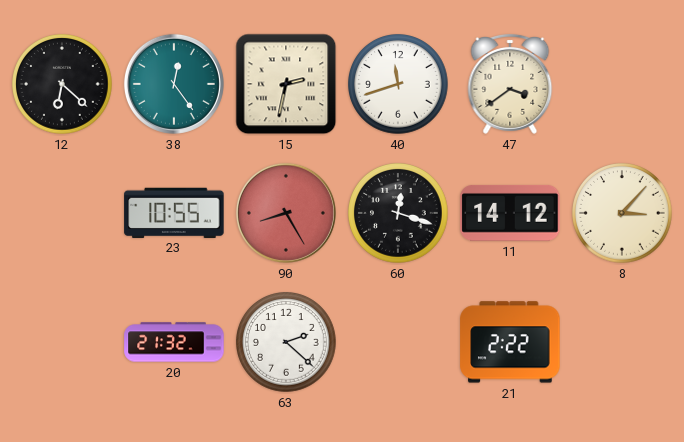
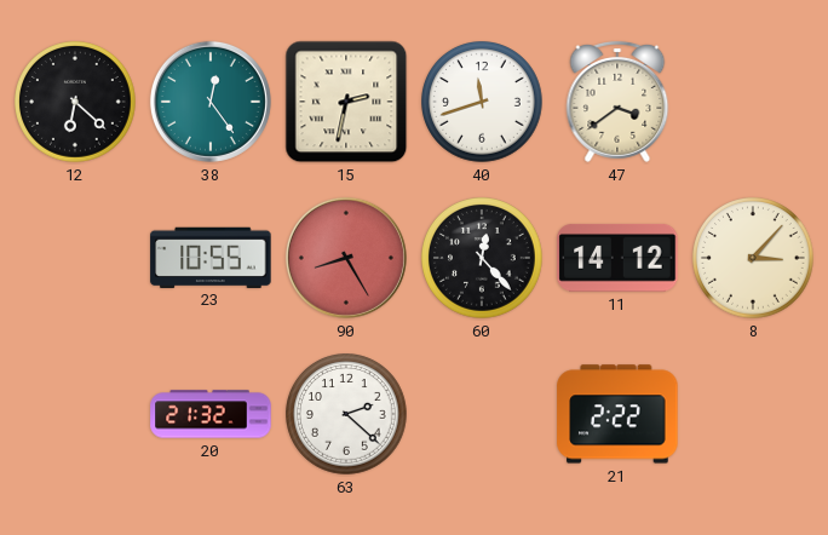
60: 12:18 -> 12:23
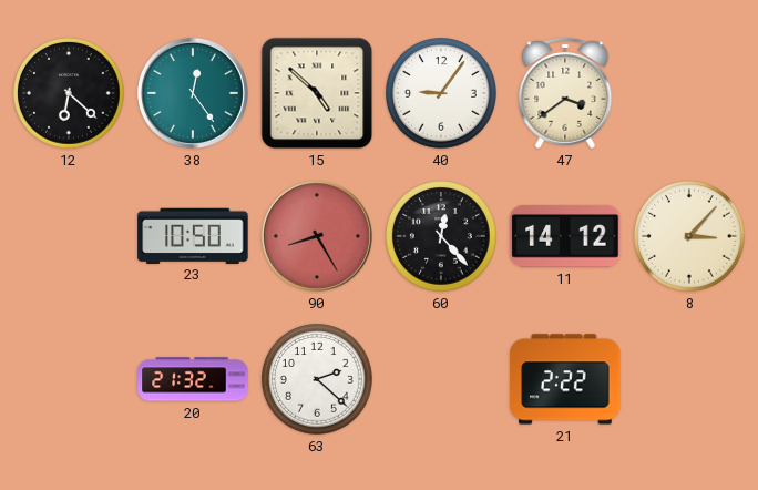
15: 2:32 -> 4:52
40: 11:42 -> 9:06
23: 10:55 -> 10:50
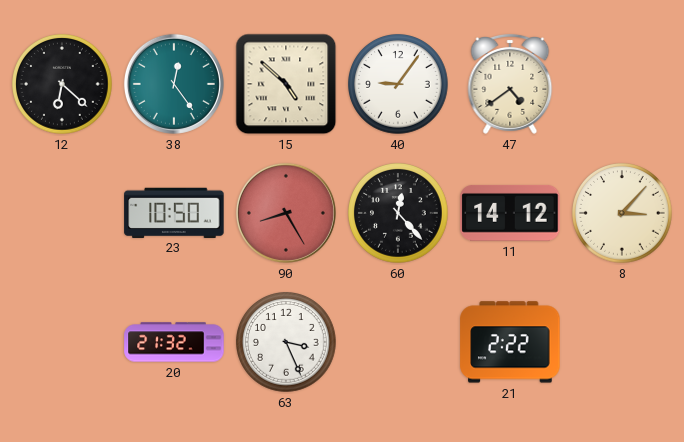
47: 3:39 -> 4:39
63: 2:22 -> 3:26
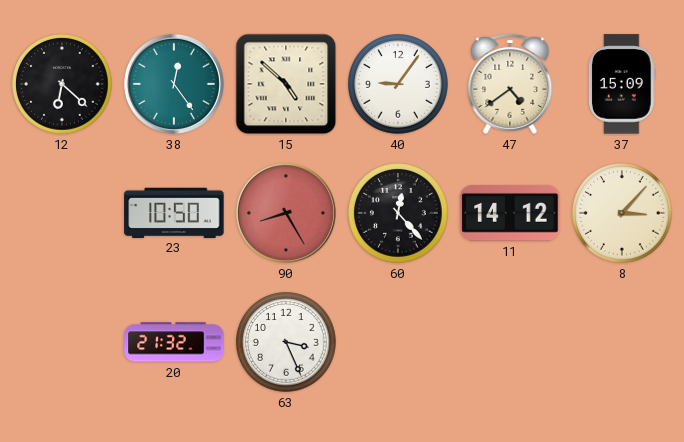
37: none -> 15:09
21: 2:22 -> none
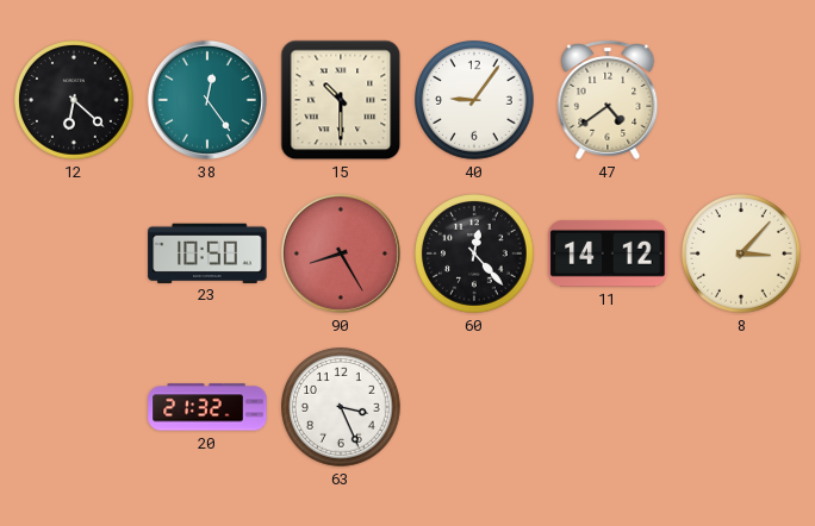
15: 4:52 -> 10:30
37: 15:09 -> none
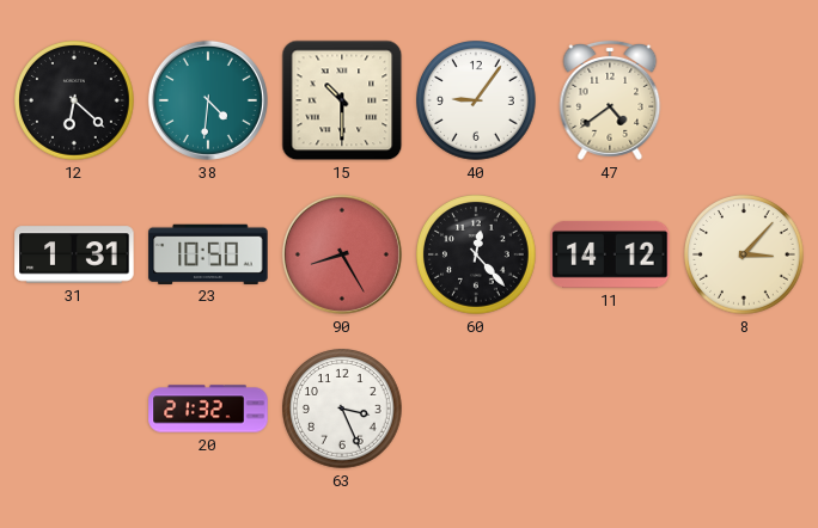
38: 12:24 -> 4:31
31: none -> 1:31
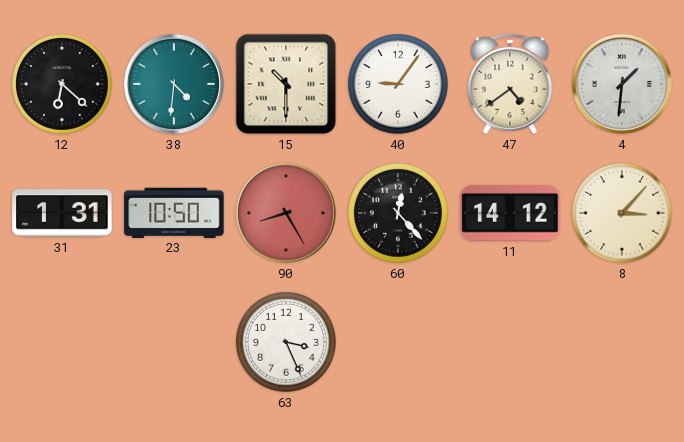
4: none -> 1:31
20: 21:32 -> none
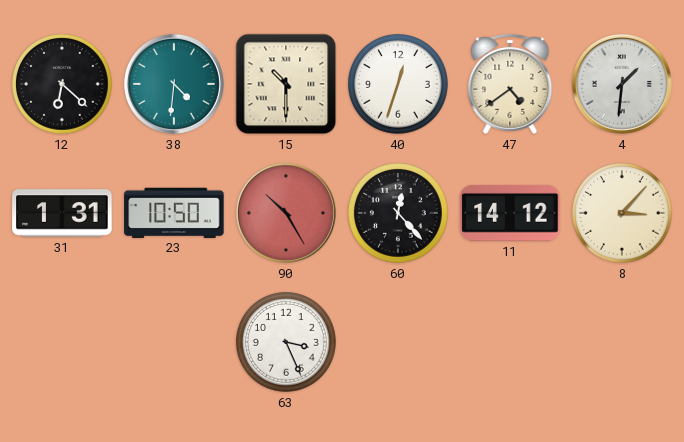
40: 9:06 -> 12:33
90: 8:25 -> 10:25
